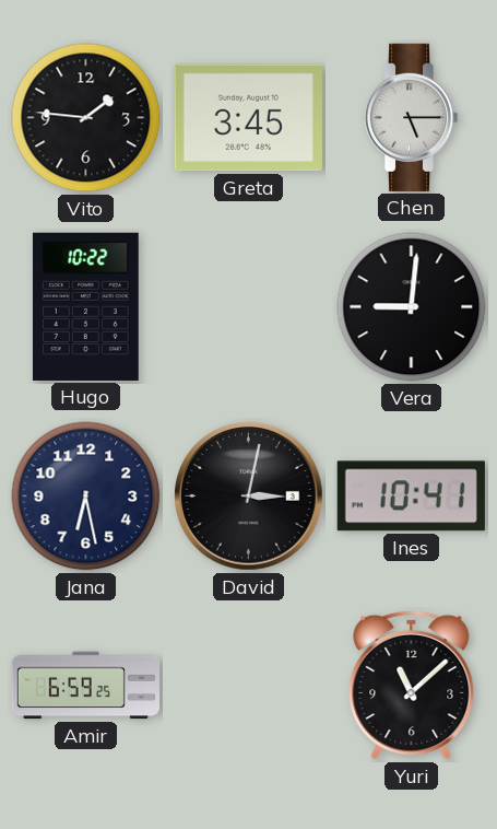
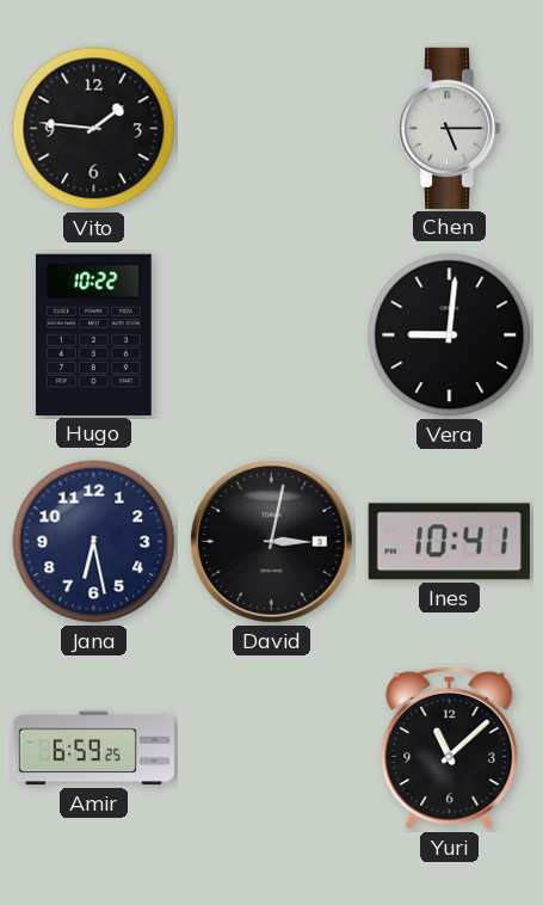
Greta: 3:45 -> none
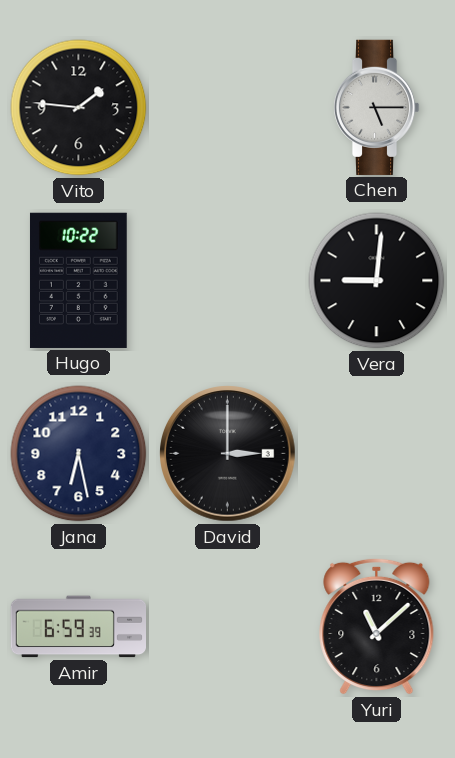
David: 3:02 -> 3:00
Ines: 10:41 -> none
Amir: 6:59:25 -> 6:59:39
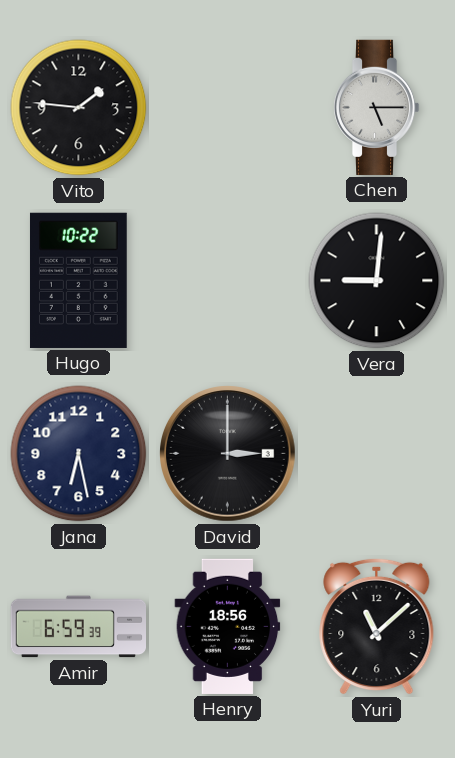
Henry: none -> 18:56
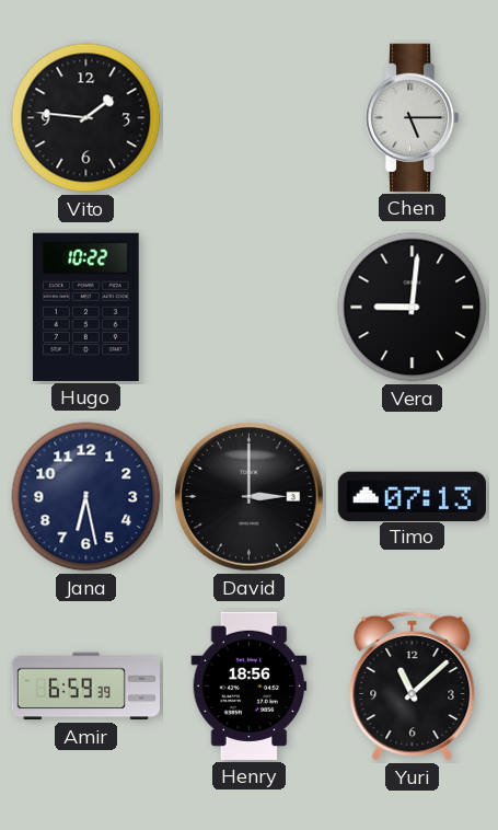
Timo: none -> 07:13
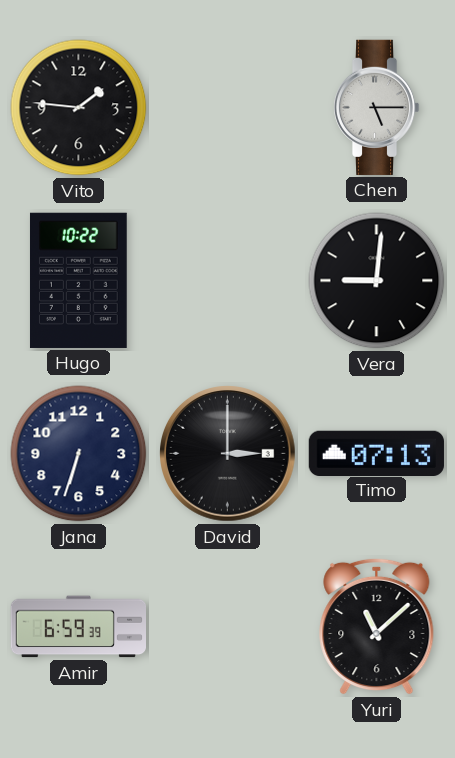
Jana: 6:28 -> 6:33
Henry: 18:56 -> none
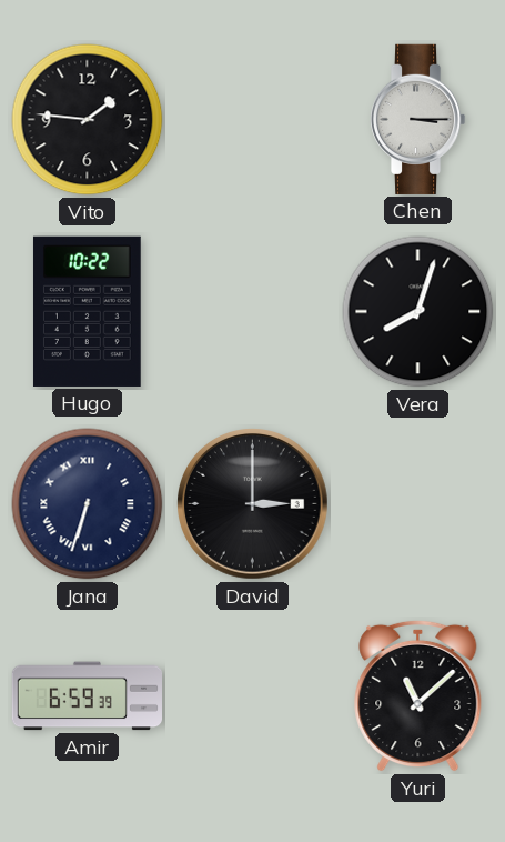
Chen: 5:15 -> 3:15
Vera: 9:01 -> 8:03
Jana numerals: Arabic -> Roman
Timo: 07:13 -> none
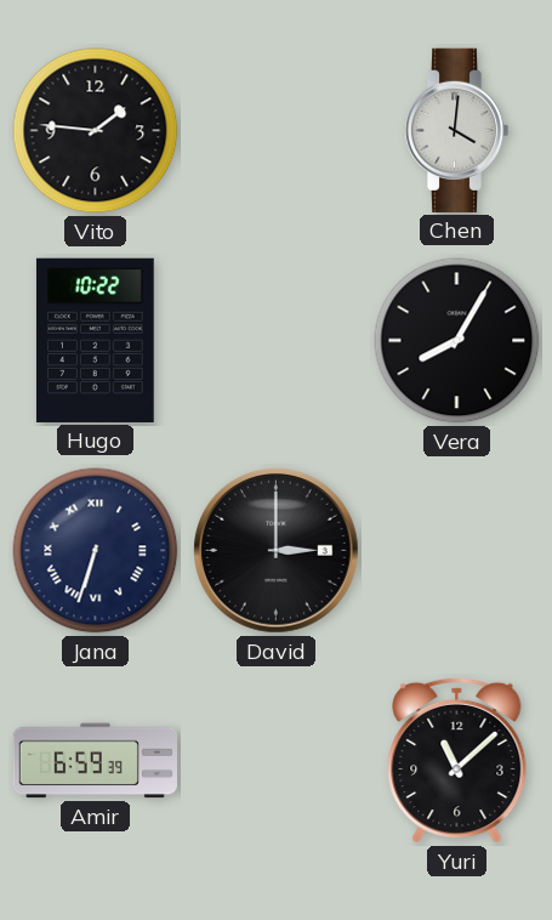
Chen: 3:15 -> 4:01
Vera: 8:03 -> 8:05
